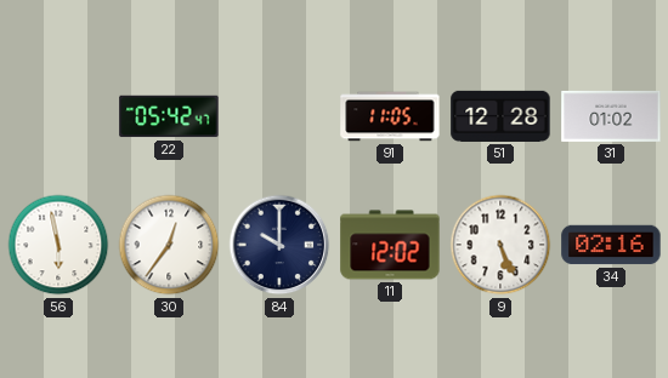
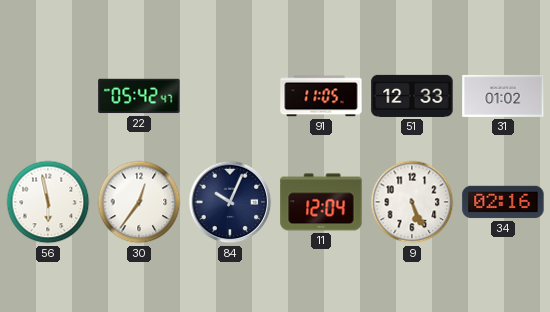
51: 12:28 -> 12:33
84: 10:00 -> 10:04
11: 12:02 -> 12:04
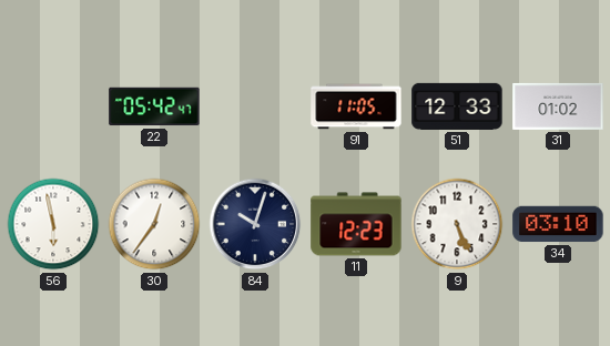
84: 10:04 -> 10:03
11: 12:04 -> 12:23
34: 02:16 -> 03:10
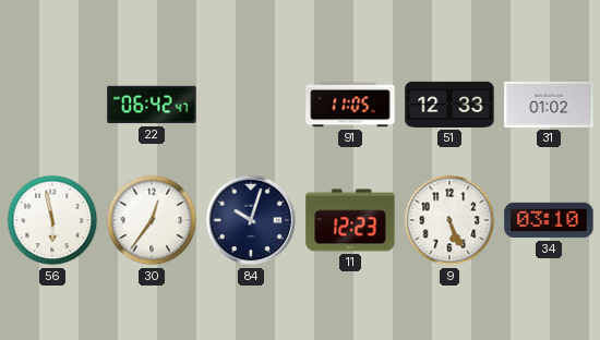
22: 05:42 -> 06:42
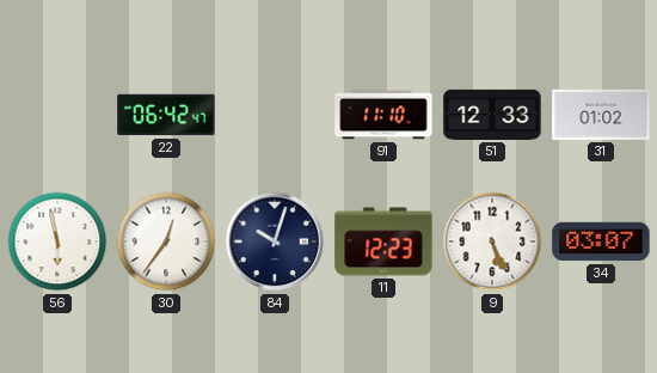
91: 11:05 -> 11:10
34: 03:10 -> 03:07
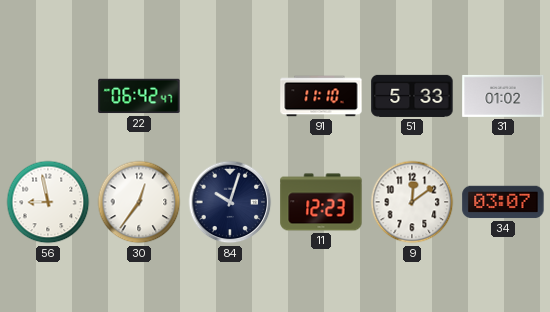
51: 12:33 -> 5:33
56: 5:58 -> 8:58
9: 5:26 -> 12:09
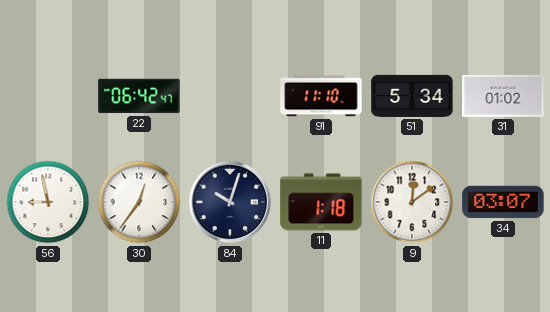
51: 5:33 -> 5:34
11: 12:23 -> 1:18
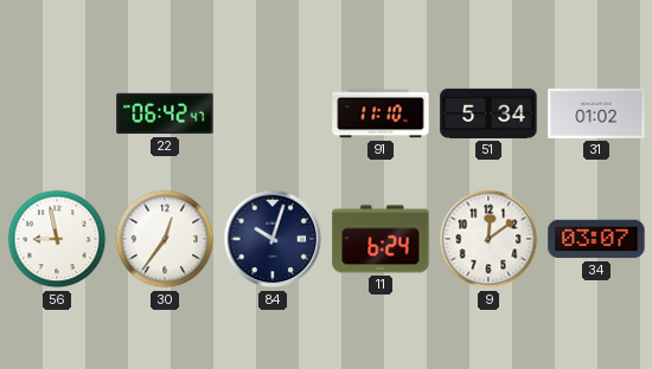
11: 1:18 -> 6:24
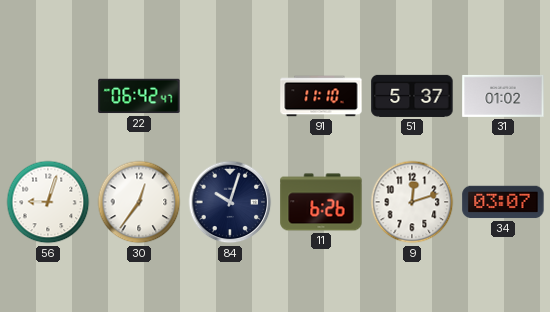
51: 5:34 -> 5:37
56: 8:58 -> 9:03
11: 6:24 -> 6:26
9: 12:09 -> 12:12
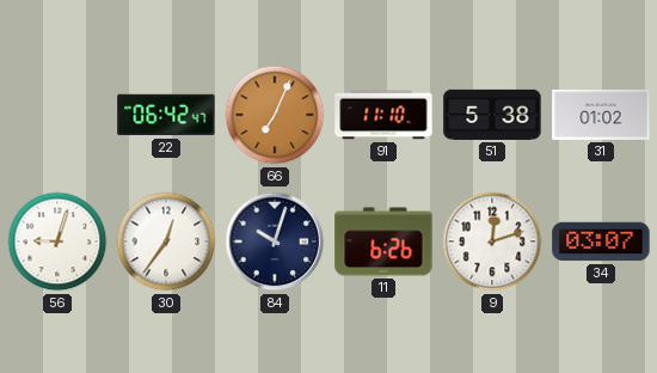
66: none -> 7:04
51: 5:37 -> 5:38
